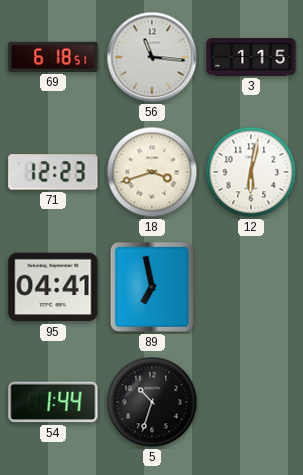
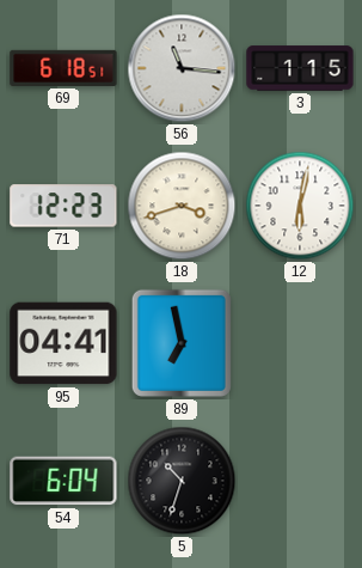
54: 1:44 -> 6:04
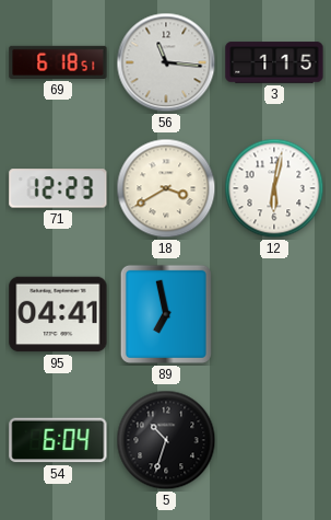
18: 3:42 -> 3:40
